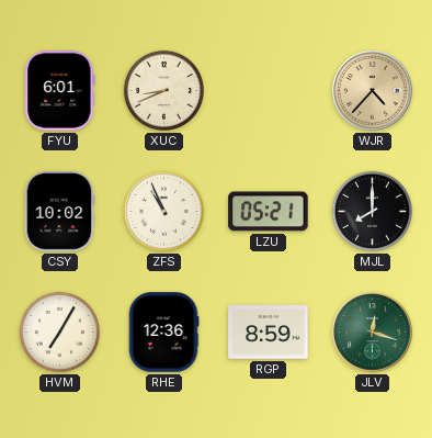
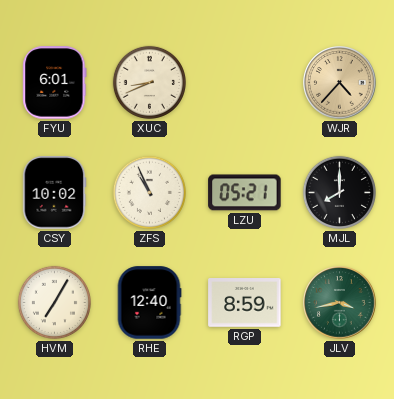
RHE: 12:36 -> 12:40
JLV: 12:18 -> 3:43
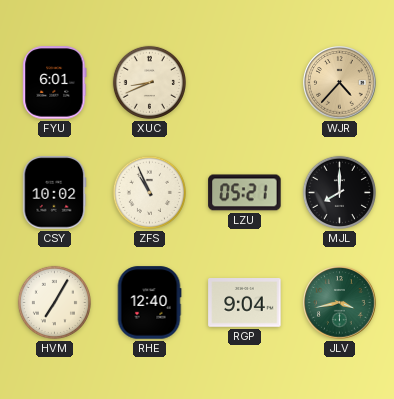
RGP: 8:59 -> 9:04
